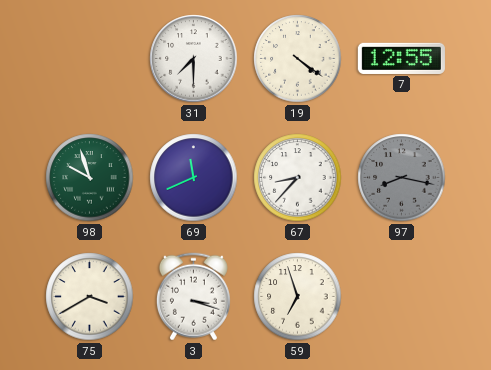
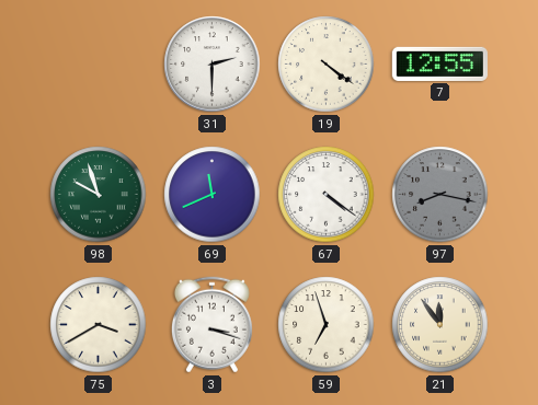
31: 7:30 -> 2:30
67: 8:37 -> 4:21
21: none -> 11:54
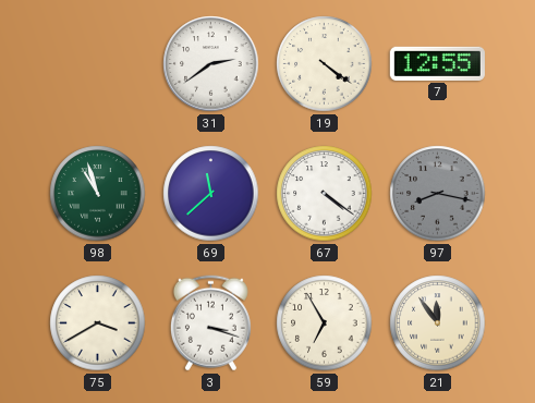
31: 2:30 -> 2:39
98: 9:57 -> 10:57
69: 11:41 -> 11:38
59: 6:57 -> 6:55
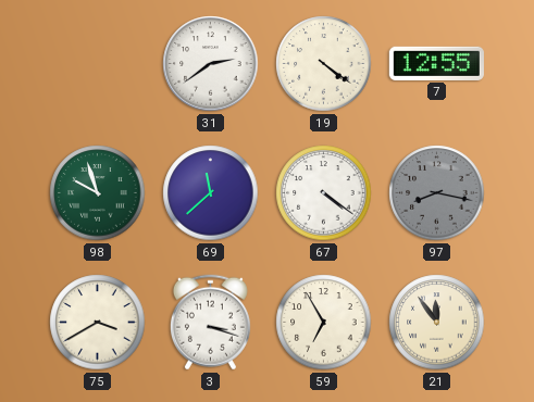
98: 10:57 -> 9:57
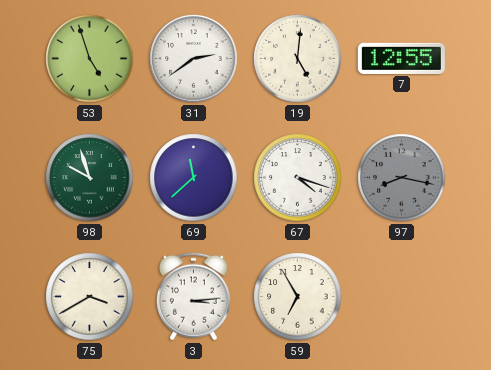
53: none -> 4:57
19: 4:21 -> 5:01
67: 4:21 -> 4:18
3: 3:18 -> 3:14
21: 11:54 -> none
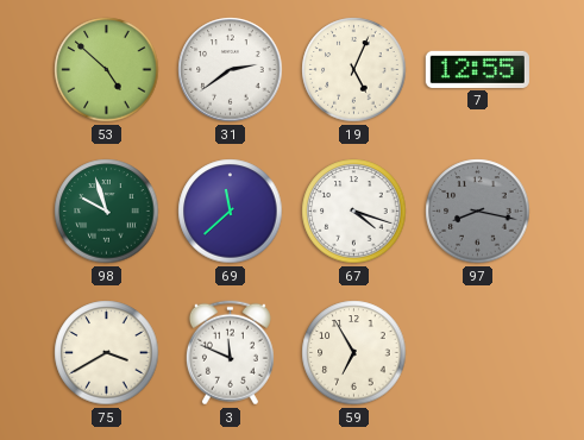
53: 4:57 -> 4:52
19: 5:01 -> 5:04
3: 3:14 -> 11:49
